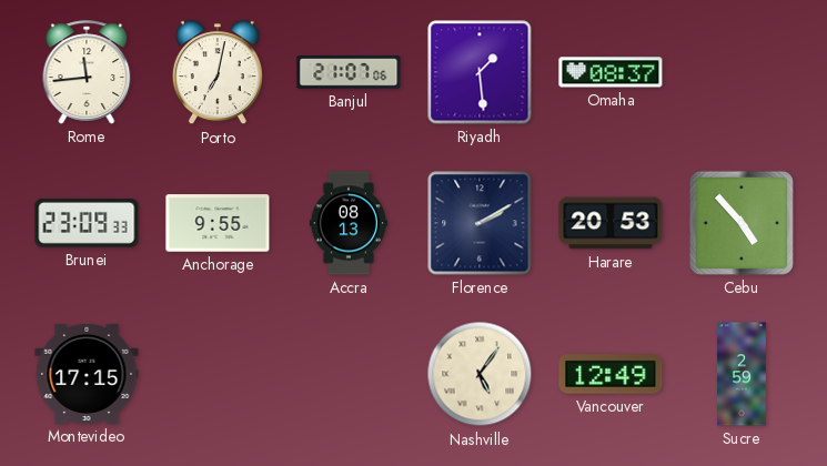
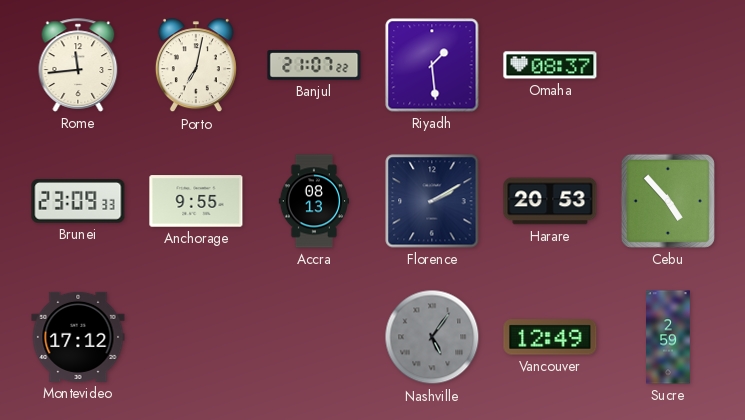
Banjul: 21:07:06 -> 21:07:22
Montevideo: 17:15 -> 17:12
Nashville dial: cream -> grey
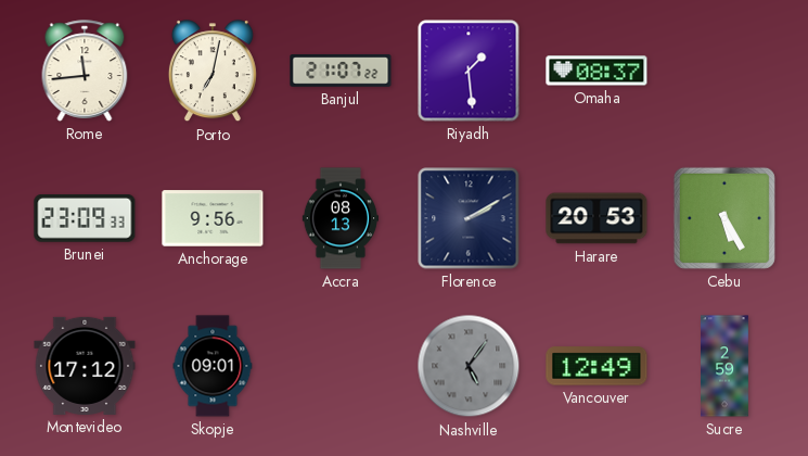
Anchorage: 9:55 -> 9:56
Cebu: 4:53 -> 5:25
Skopje: none -> 09:01
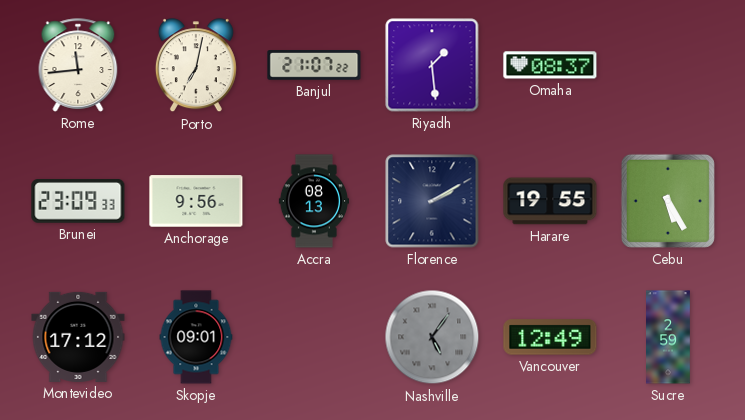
Harare: 20:53 -> 19:55
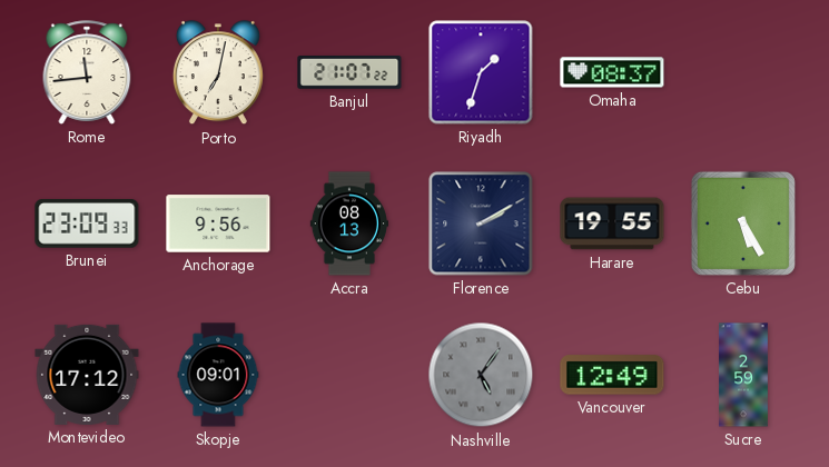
Riyadh: 1:29 -> 1:33
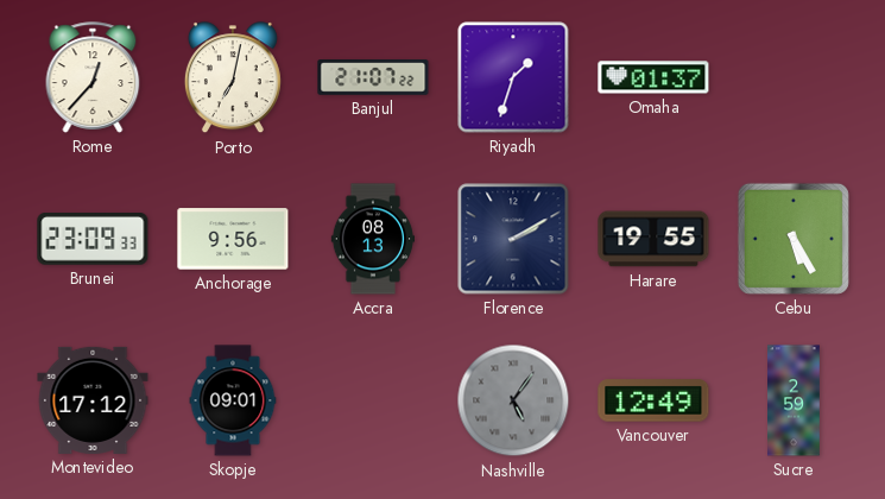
Rome: 11:44 -> 12:37
Omaha: 08:37 -> 01:37
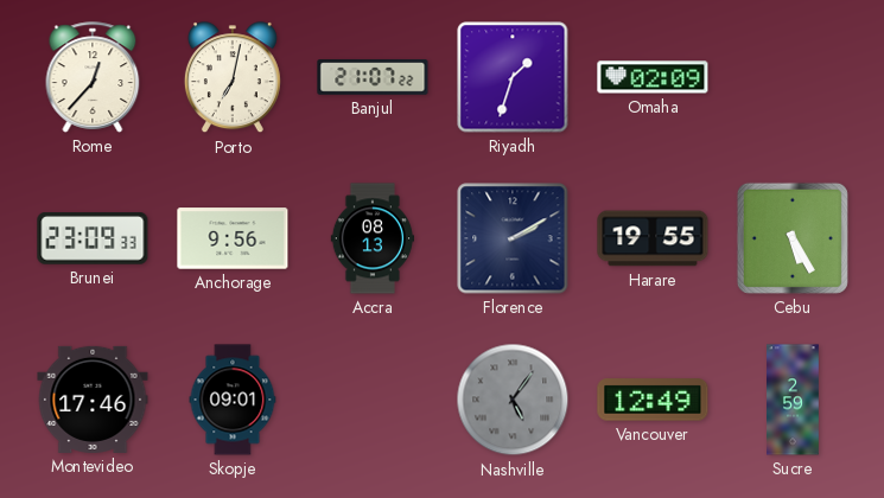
Omaha: 01:37 -> 02:09
Montevideo: 17:12 -> 17:46
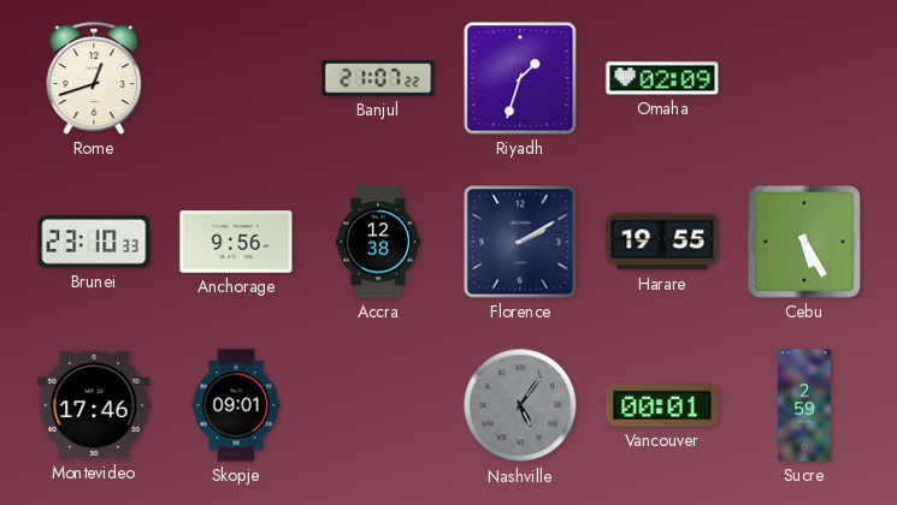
Rome: 12:37 -> 12:42
Porto: 7:02 -> none
Brunei: 23:09 -> 23:10
Accra: 08:13 -> 12:38
Vancouver: 12:49 -> 00:01
